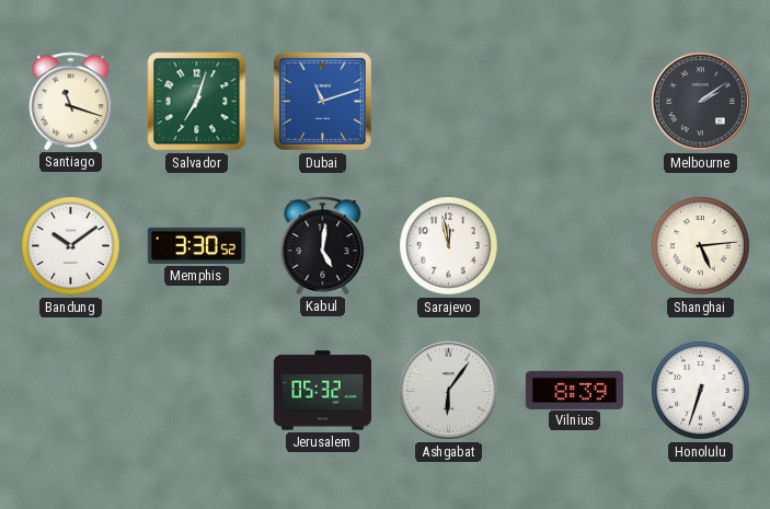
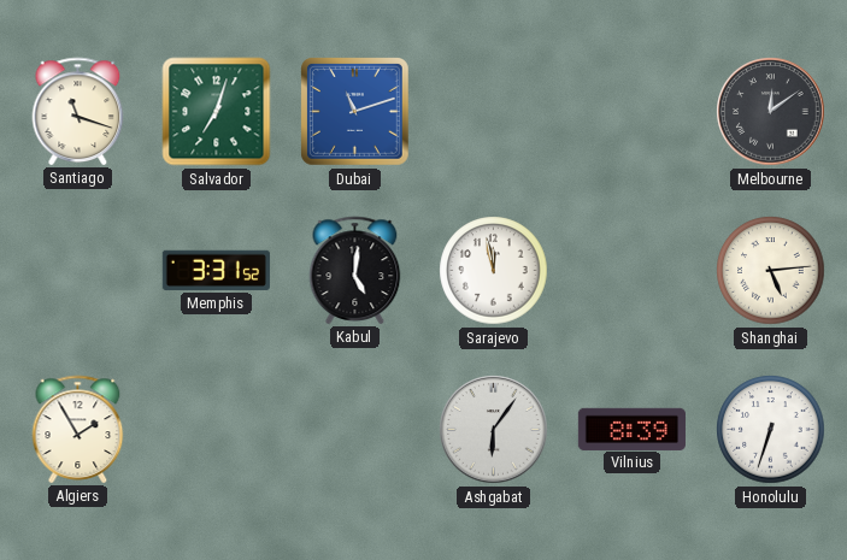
Melbourne: 2:09 -> 12:09
Bandung: 10:09 -> none
Memphis: 3:30 -> 3:31
Algiers: none -> 1:55
Jerusalem: 05:32 -> none
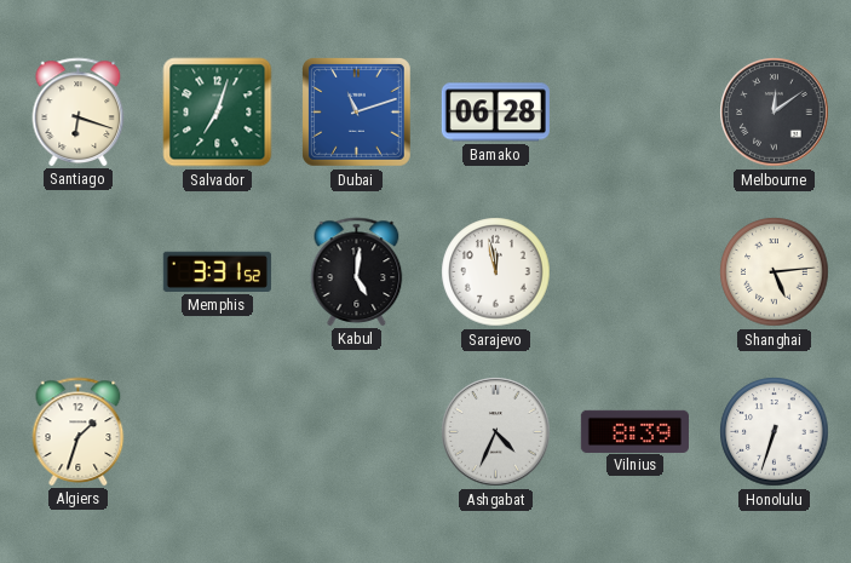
Santiago: 11:18 -> 6:18
Bamako: none -> 06:28
Algiers: 1:55 -> 1:33
Ashgabat: 6:06 -> 4:34
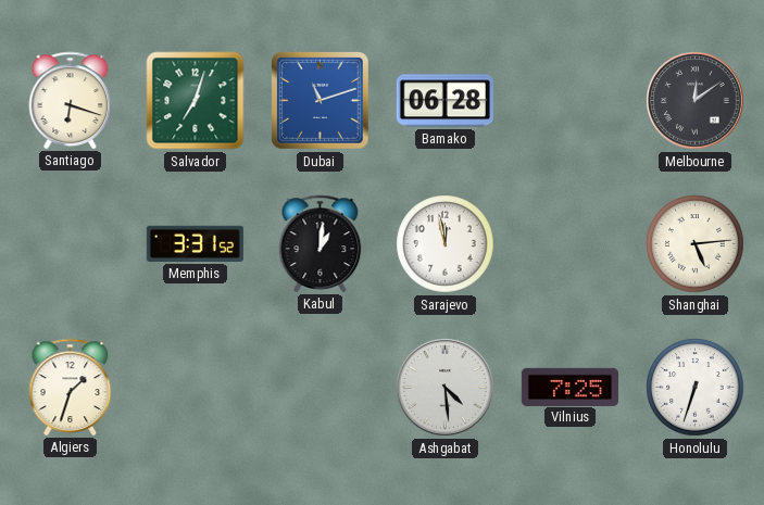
Kabul: 5:01 -> 1:01
Ashgabat: 4:34 -> 4:29
Vilnius: 8:39 -> 7:25
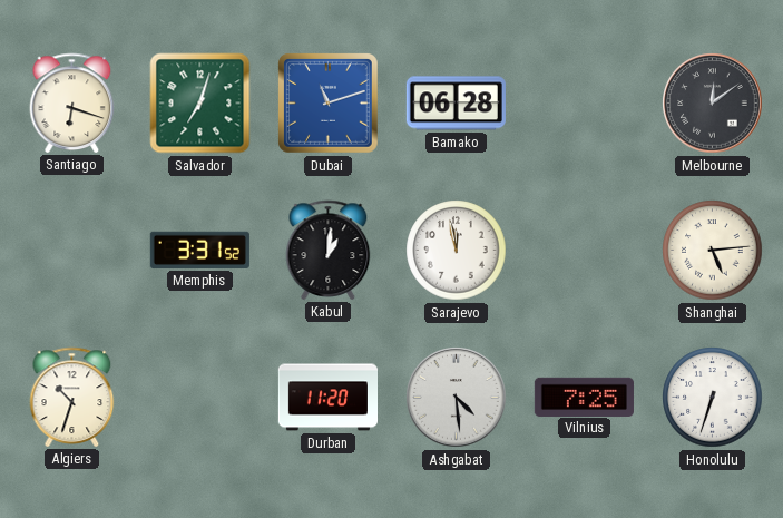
Algiers: 1:33 -> 10:33
Durban: none -> 11:20
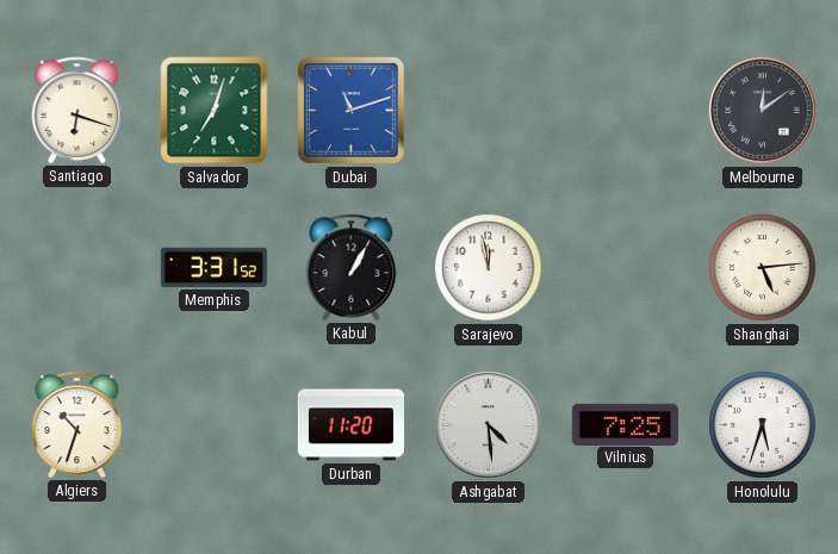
Bamako: 06:28 -> none
Kabul: 1:01 -> 1:05
Honolulu: 6:33 -> 5:33
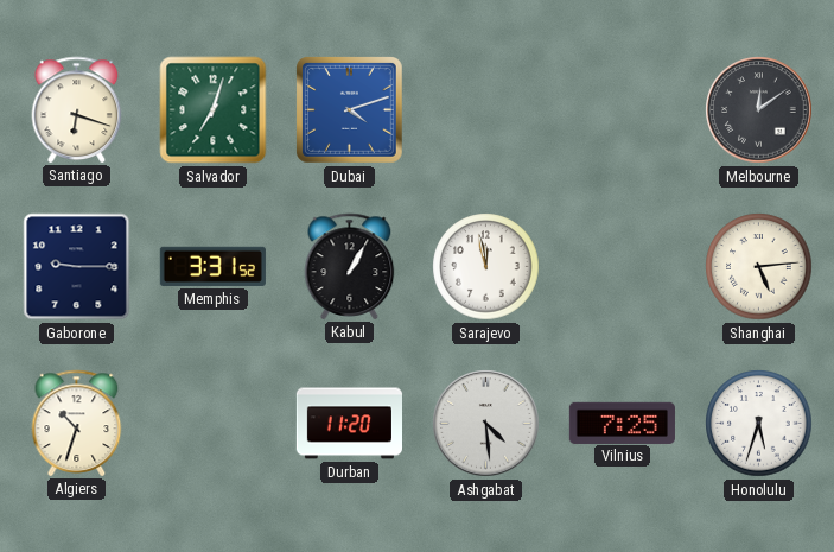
Dubai: 11:12 -> 4:12
Gaborone: none -> 9:15
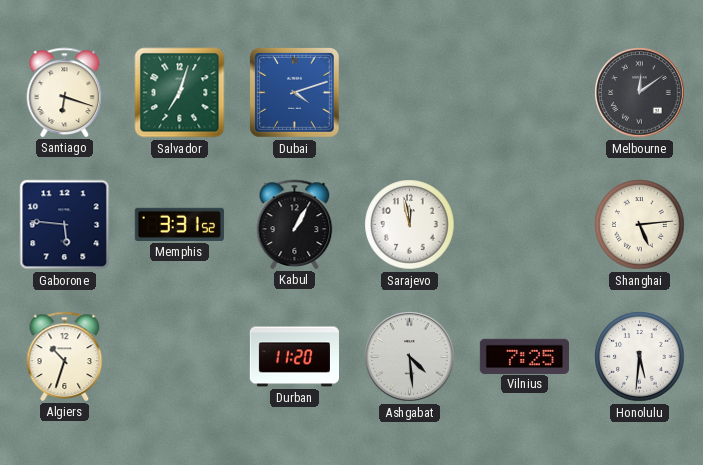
Gaborone: 9:15 -> 5:46
Honolulu: 5:33 -> 5:31
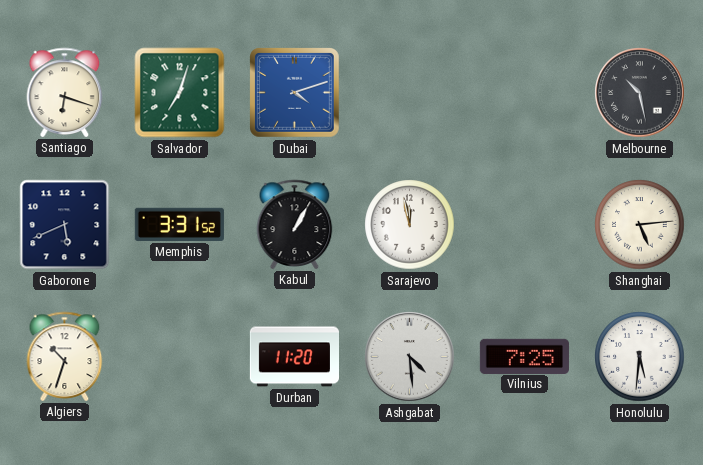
Melbourne: 12:09 -> 10:28
Gaborone: 5:46 -> 5:41
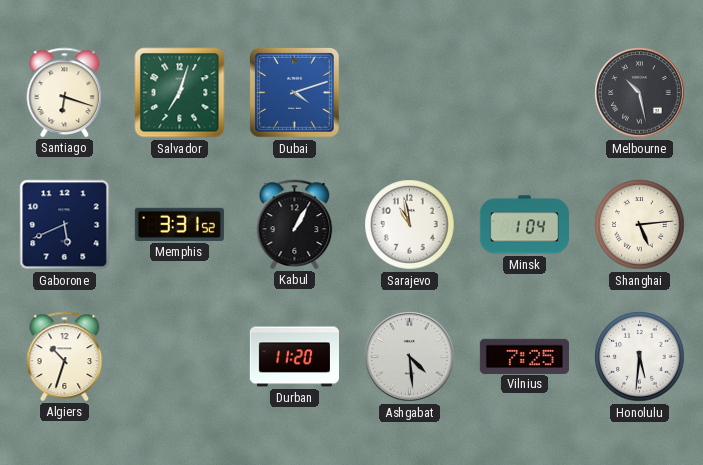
Sarajevo: 11:58 -> 10:58
Minsk: none -> 1:04
